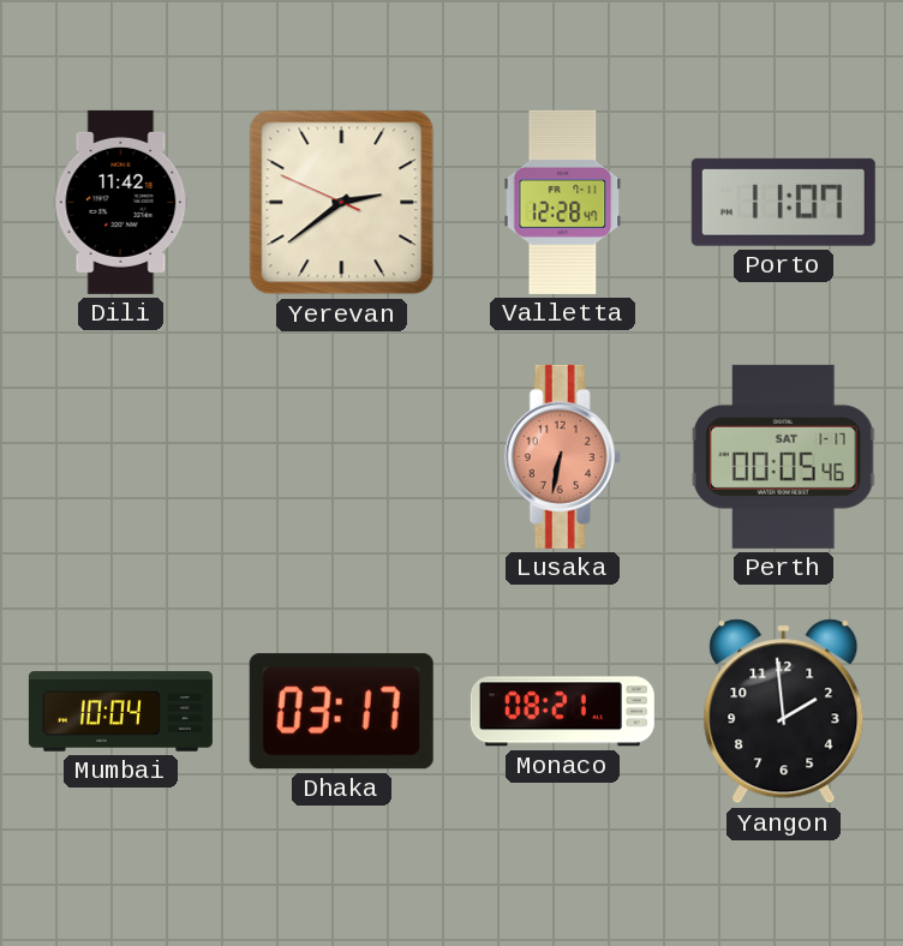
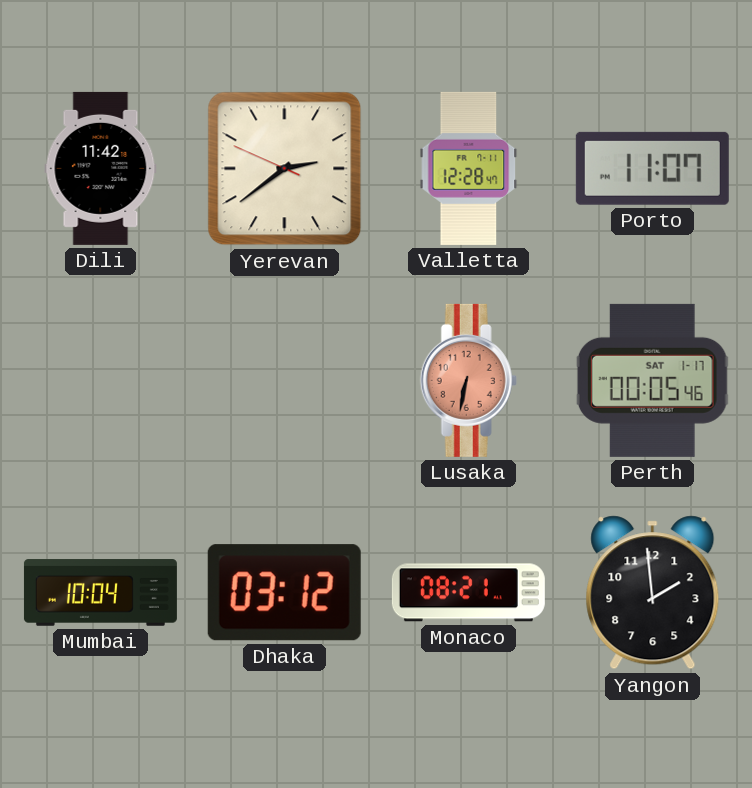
Dhaka: 03:17 -> 03:12
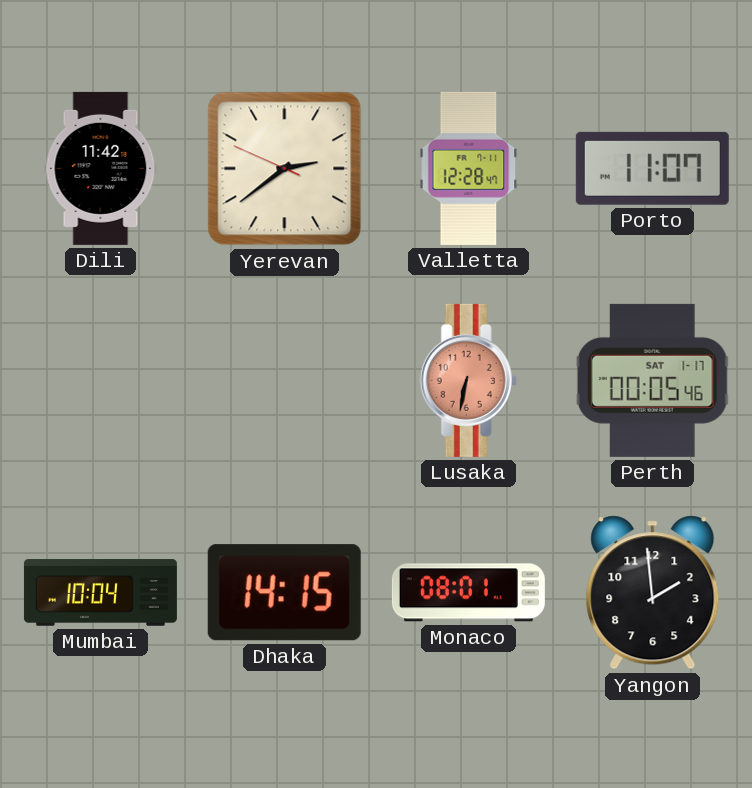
Dhaka: 03:12 -> 14:15
Monaco: 08:21 -> 08:01
